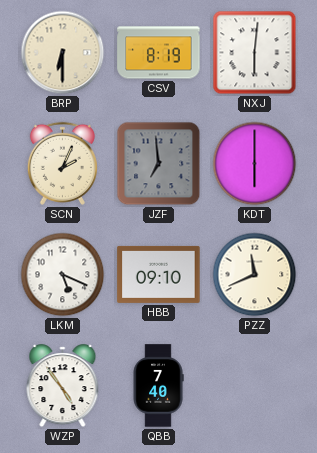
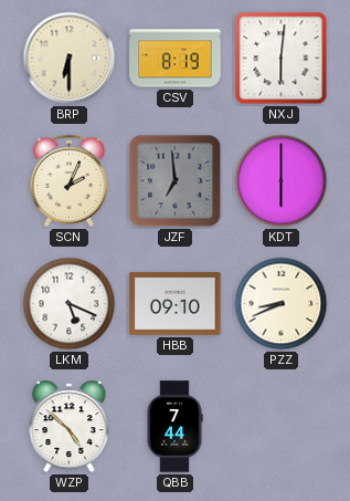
PZZ: 11:41 -> 8:41
WZP: 4:54 -> 4:52
QBB: 7:40 -> 7:44
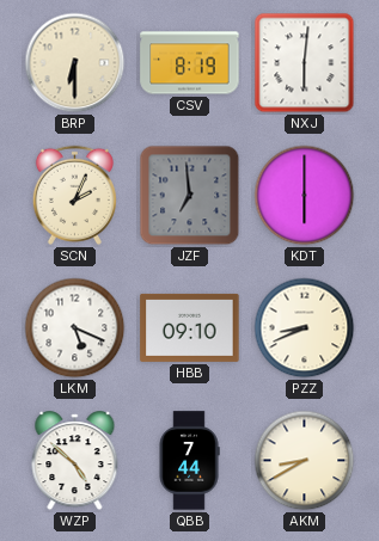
AKM: none -> 8:40
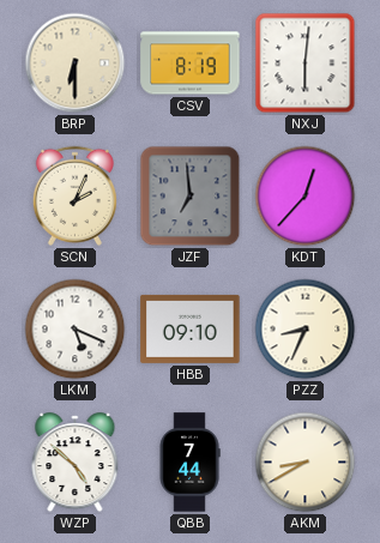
KDT: 6:00 -> 12:37
PZZ: 8:41 -> 8:34
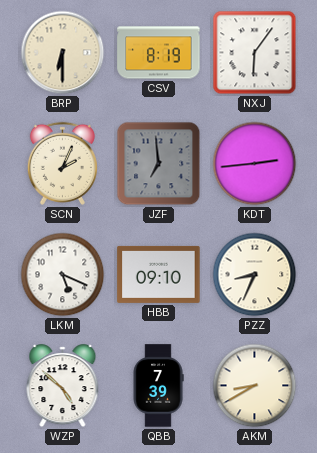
NXJ: 6:01 -> 6:06
KDT: 12:37 -> 2:44
QBB: 7:44 -> 7:39
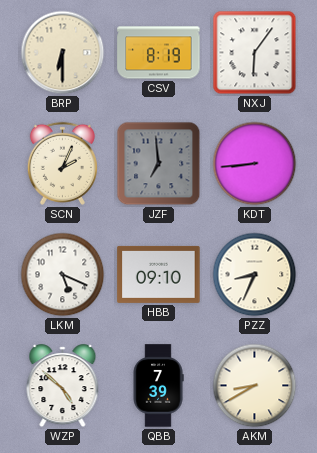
KDT: 2:44 -> 8:44
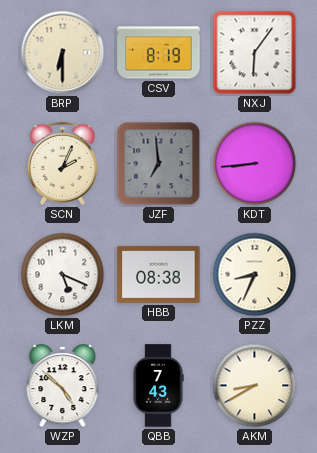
HBB: 09:10 -> 08:38
QBB: 7:39 -> 7:43
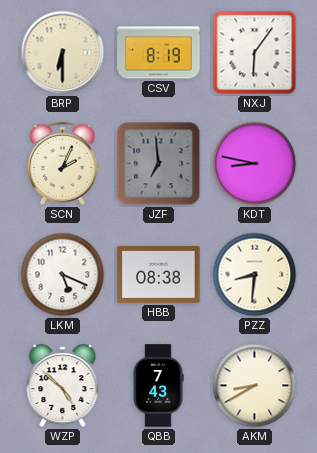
KDT: 8:44 -> 8:47
PZZ: 8:34 -> 8:31
